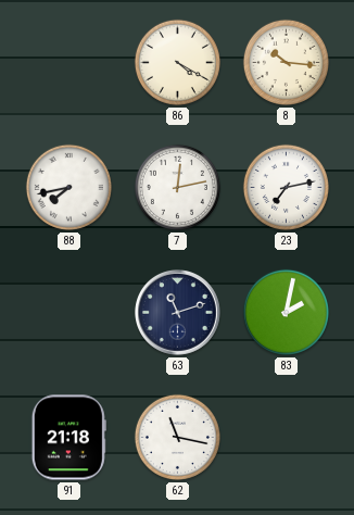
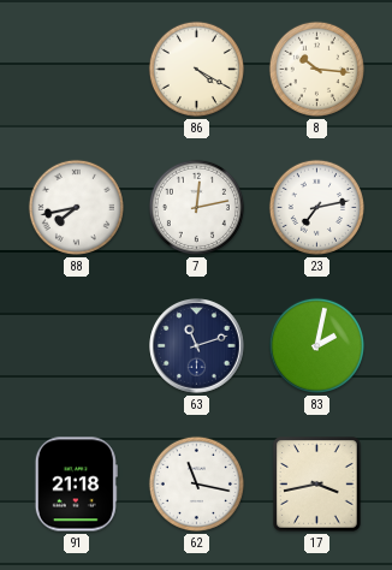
17: none -> 3:43
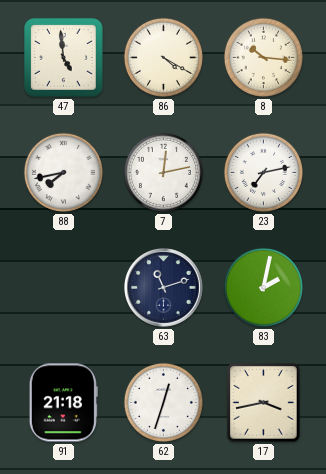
47: none -> 4:59
62: 11:17 -> 12:33
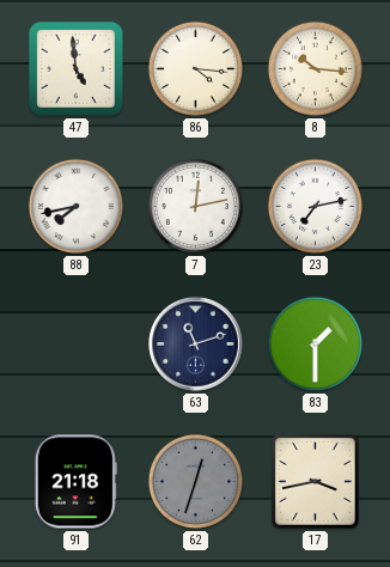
86: 4:20 -> 4:16
83: 2:02 -> 1:30
62 dial: white -> grey
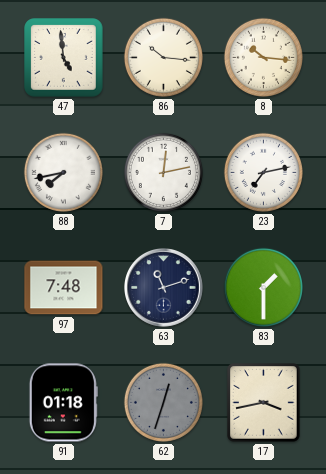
86: 4:16 -> 10:16
97: none -> 7:48
91: 21:18 -> 01:18
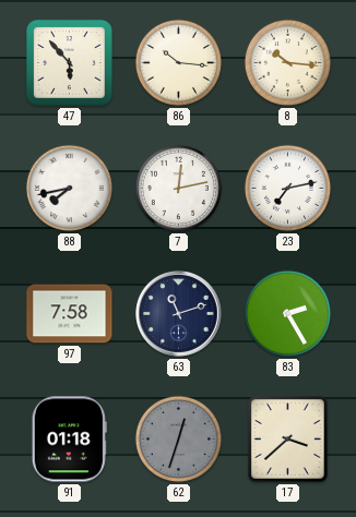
47: 4:59 -> 5:53
97: 7:48 -> 7:58
83: 1:30 -> 2:25
17: 3:43 -> 3:38
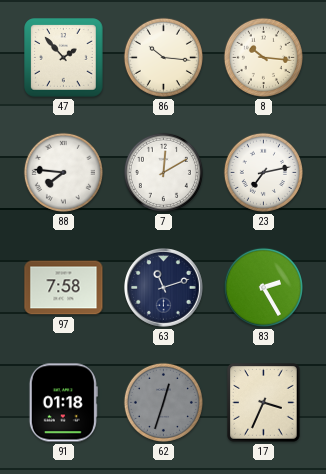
47: 5:53 -> 1:53
88: 7:43 -> 7:46
7: 12:13 -> 12:10
17: 3:38 -> 3:34
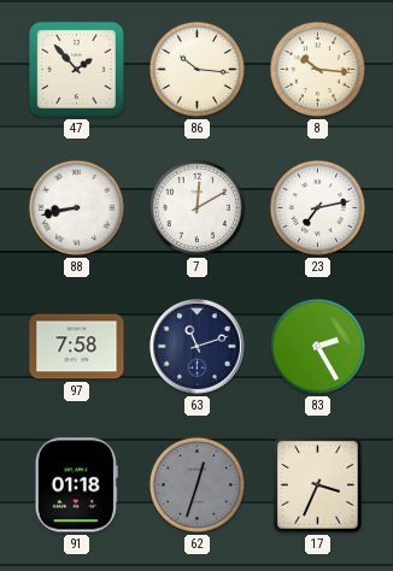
88: 7:46 -> 8:43
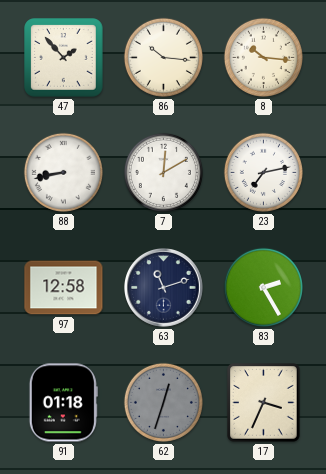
97: 7:58 -> 12:58
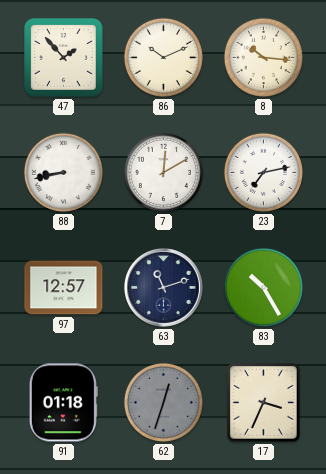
86: 10:16 -> 10:11
97: 12:58 -> 12:57
83: 2:25 -> 10:25
